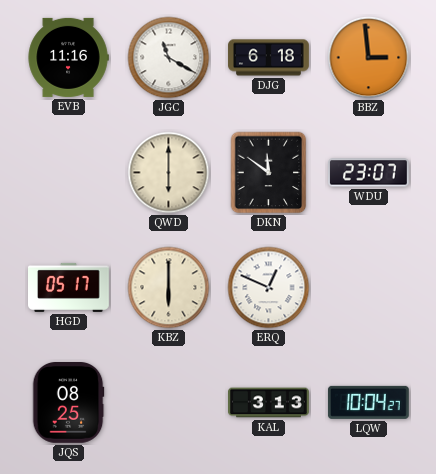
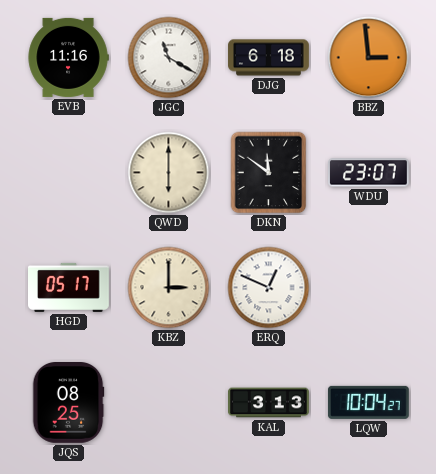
KBZ: 6:00 -> 3:00
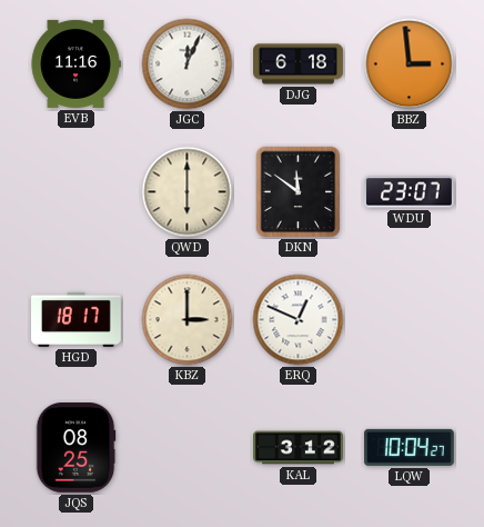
JGC: 11:20 -> 12:04
HGD: 05:17 -> 18:17
KAL: 3:13 -> 3:12
